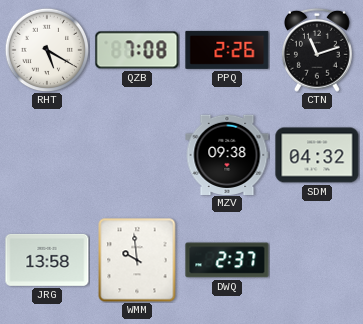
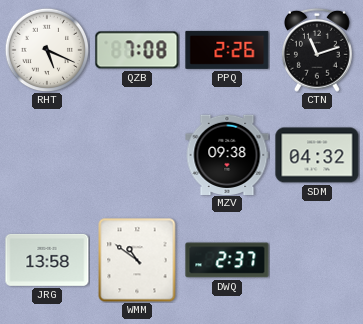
RHT: 5:20 -> 5:19
WMM: 9:59 -> 10:51
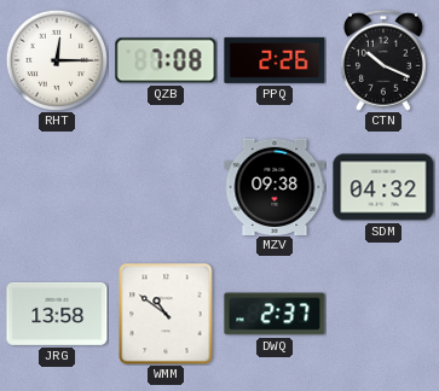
RHT: 5:19 -> 12:15
CTN: 11:12 -> 10:19
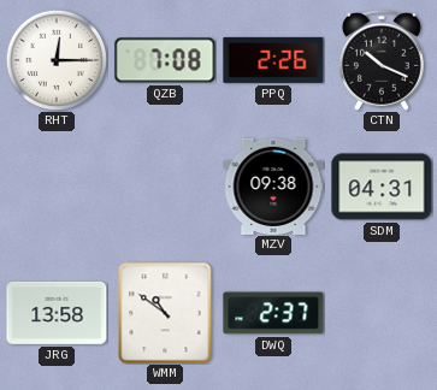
SDM: 04:32 -> 04:31
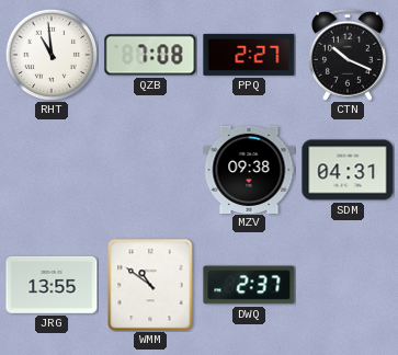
RHT: 12:15 -> 10:59
PPQ: 2:26 -> 2:27
JRG: 13:58 -> 13:55
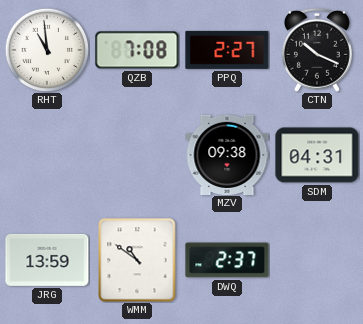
JRG: 13:55 -> 13:59
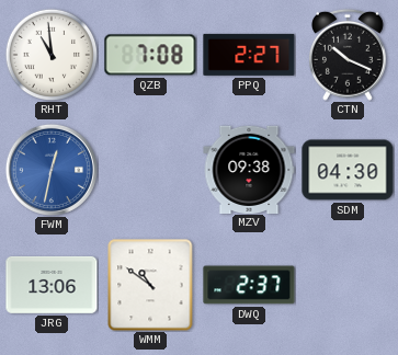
FWM: none -> 12:32
SDM: 04:31 -> 04:30
JRG: 13:59 -> 13:06
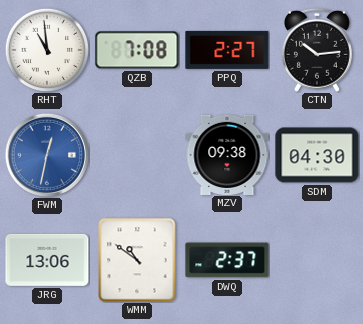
CTN: 10:19 -> 10:14
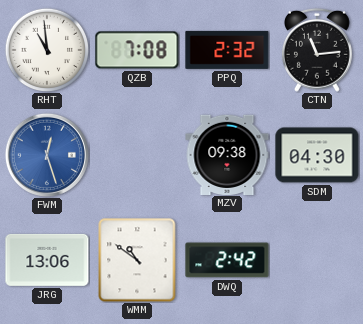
PPQ: 2:27 -> 2:32
CTN: 10:14 -> 11:14
FWM: 12:32 -> 12:27
DWQ: 2:37 -> 2:42
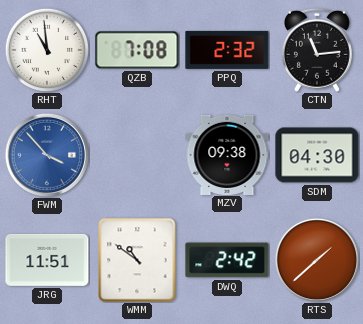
FWM: 12:27 -> 3:53
JRG: 13:06 -> 11:51
RTS: none -> 1:38
